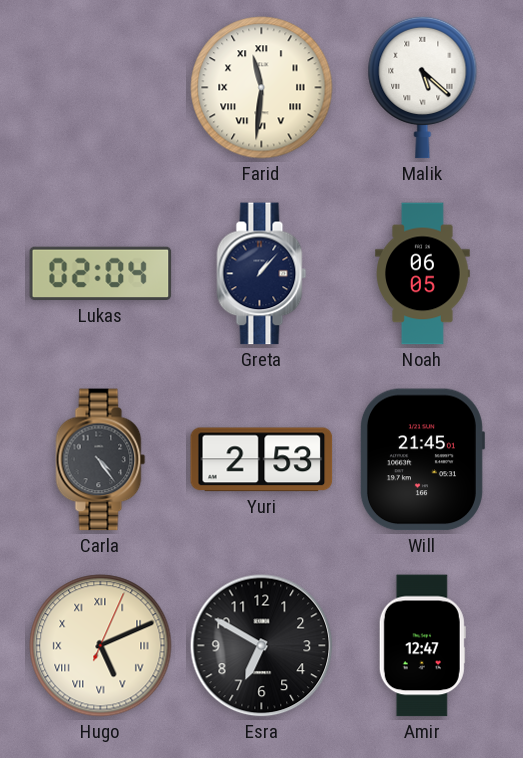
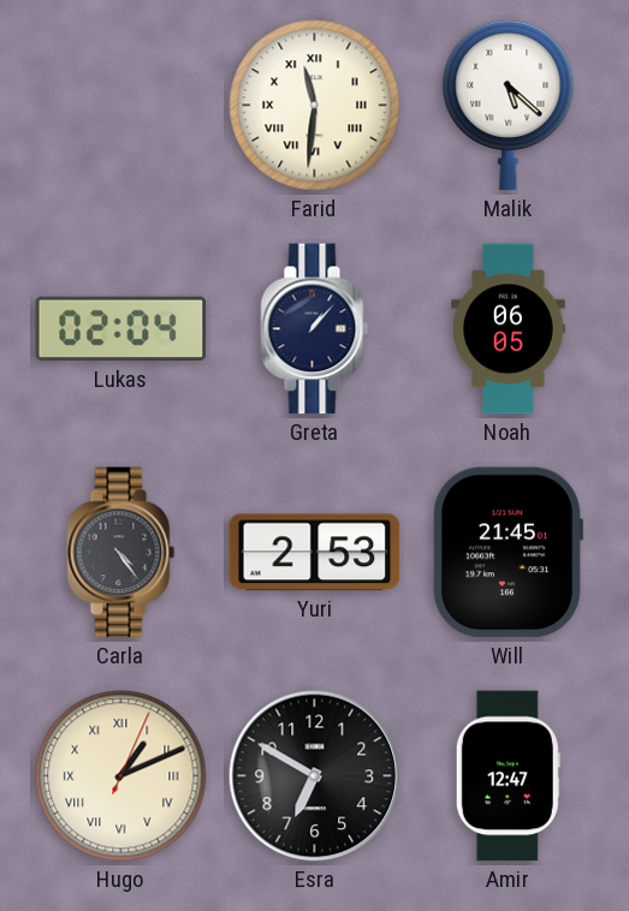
Hugo: 5:11 -> 1:11
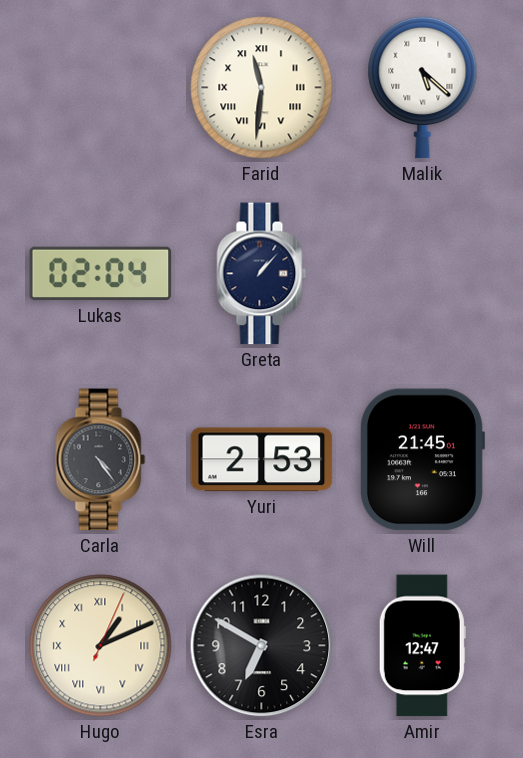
Noah: 06:05 -> none
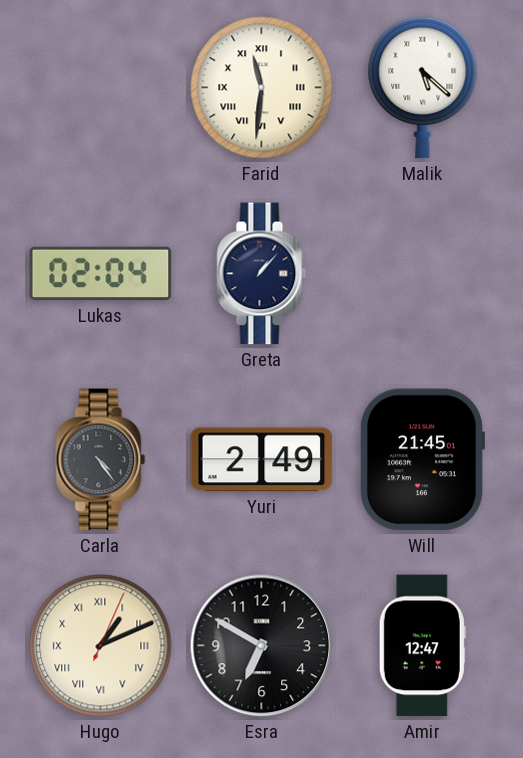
Yuri: 2:53 -> 2:49
